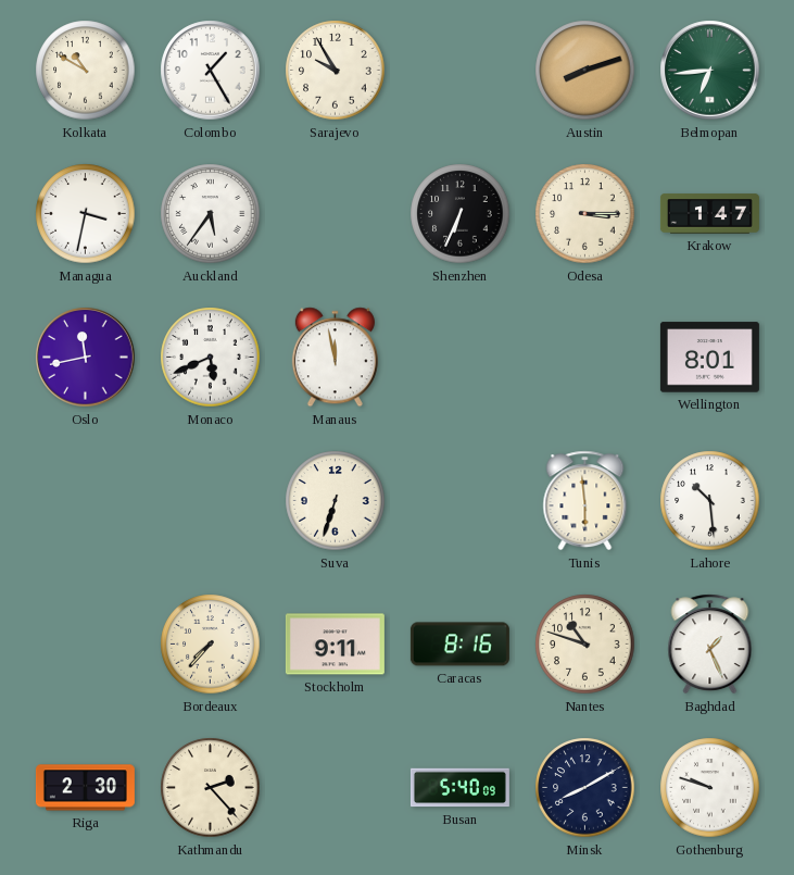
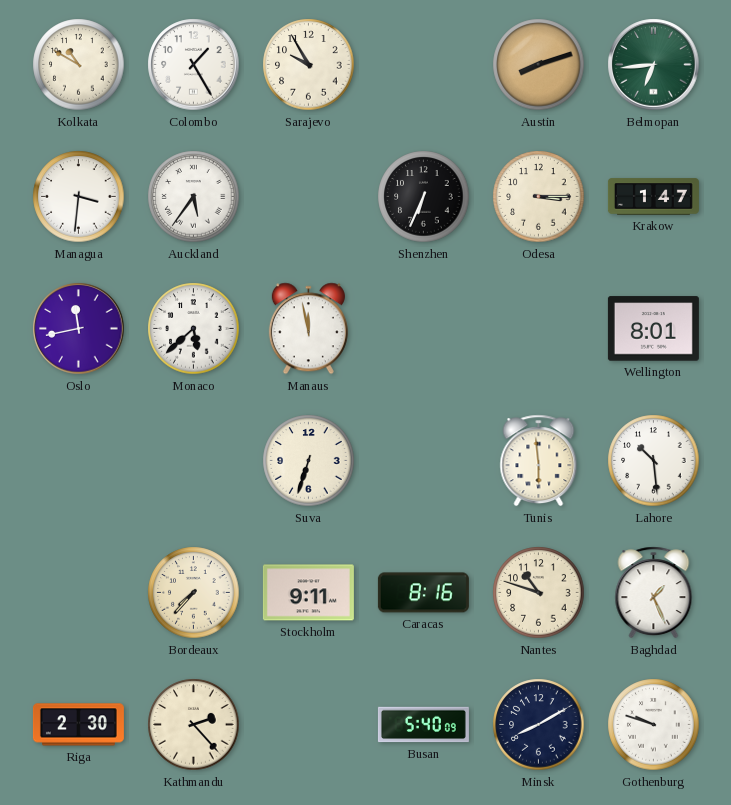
Managua: 3:32 -> 3:31
Monaco: 5:41 -> 5:38
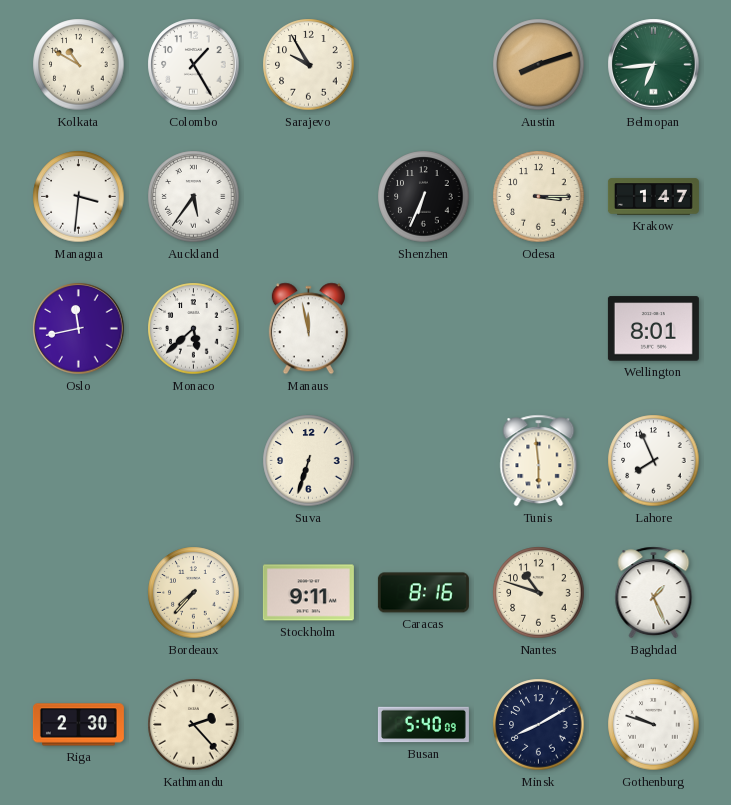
Lahore: 10:29 -> 7:56
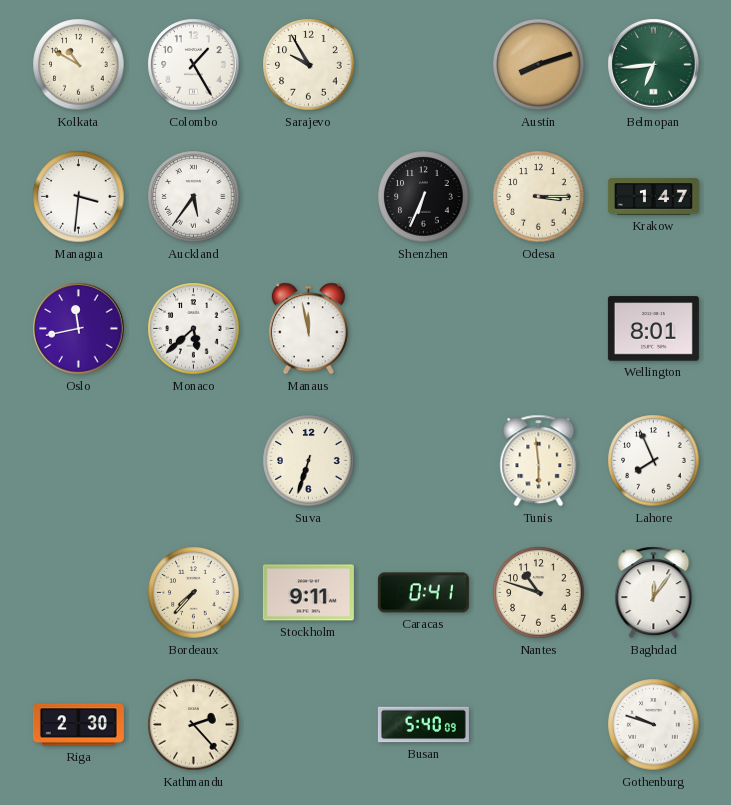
Caracas: 8:16 -> 0:41
Baghdad: 1:26 -> 12:06
Minsk: 8:10 -> none
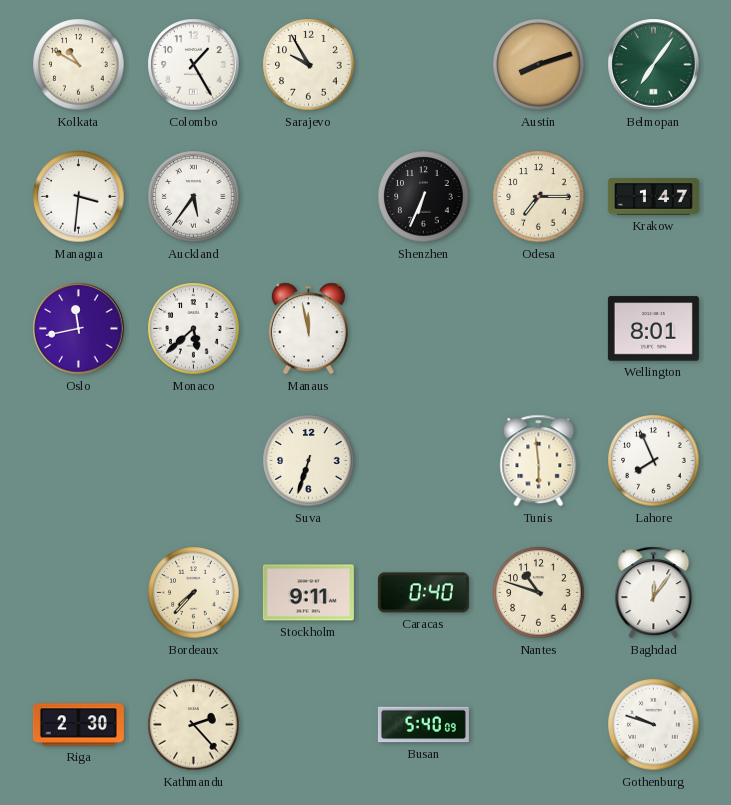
Belmopan: 6:44 -> 7:06
Odesa: 3:15 -> 7:15
Caracas: 0:41 -> 0:40
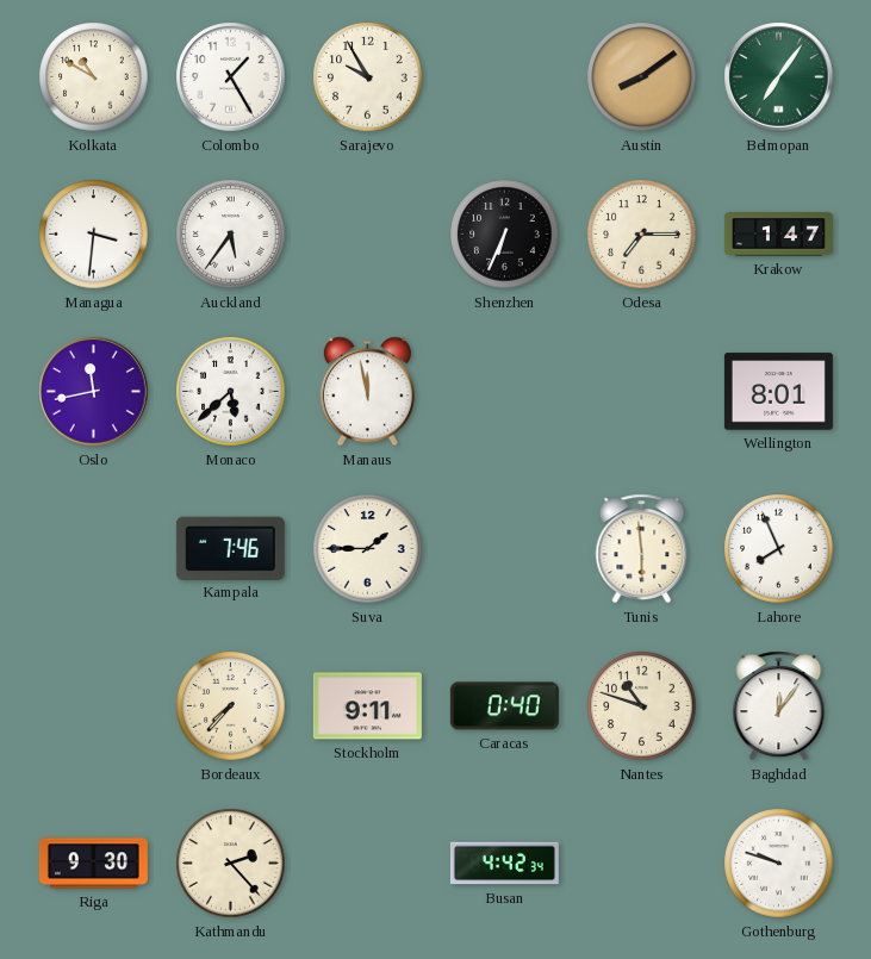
Austin: 8:12 -> 8:09
Kampala: none -> 7:46
Suva: 6:33 -> 1:45
Riga: 2:30 -> 9:30
Busan: 5:40 -> 4:42
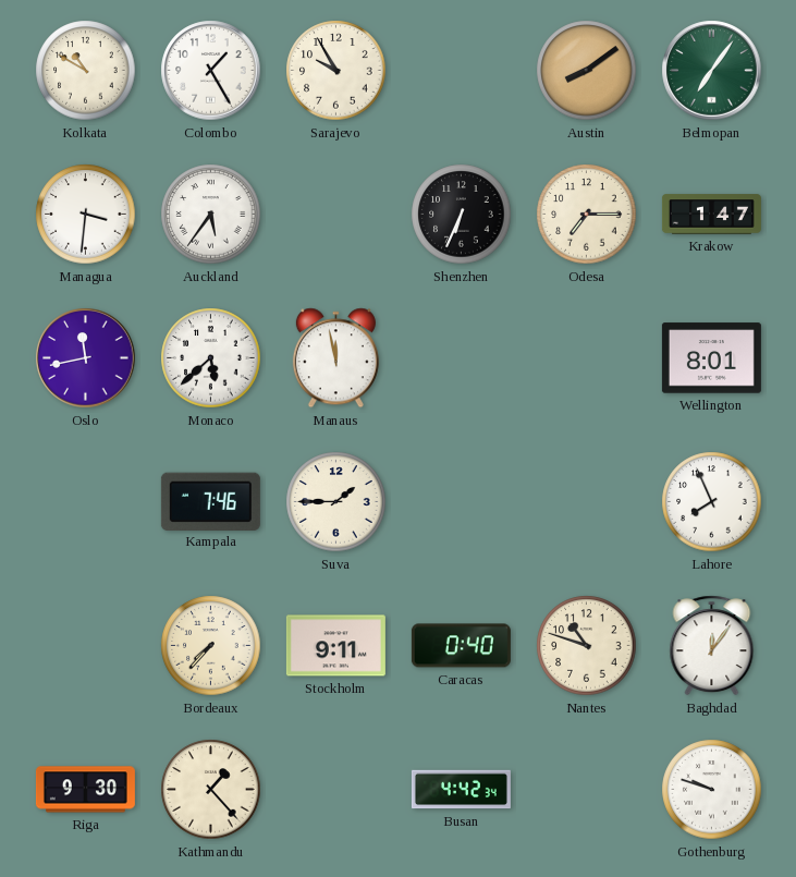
Tunis: 5:59 -> none
Kathmandu: 2:23 -> 1:23
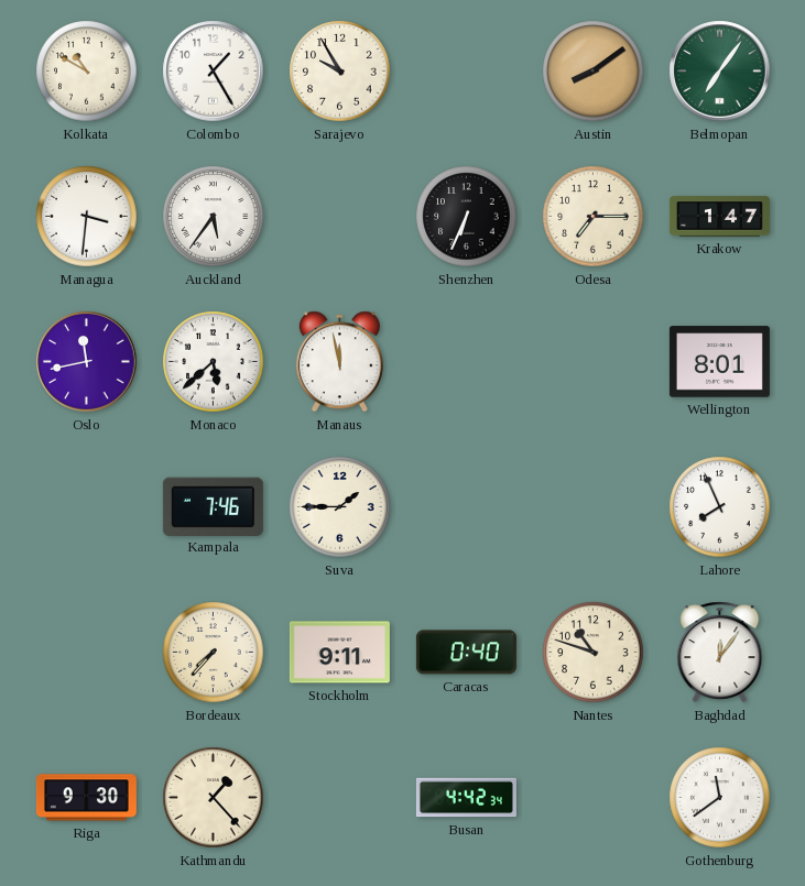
Gothenburg: 9:48 -> 11:39
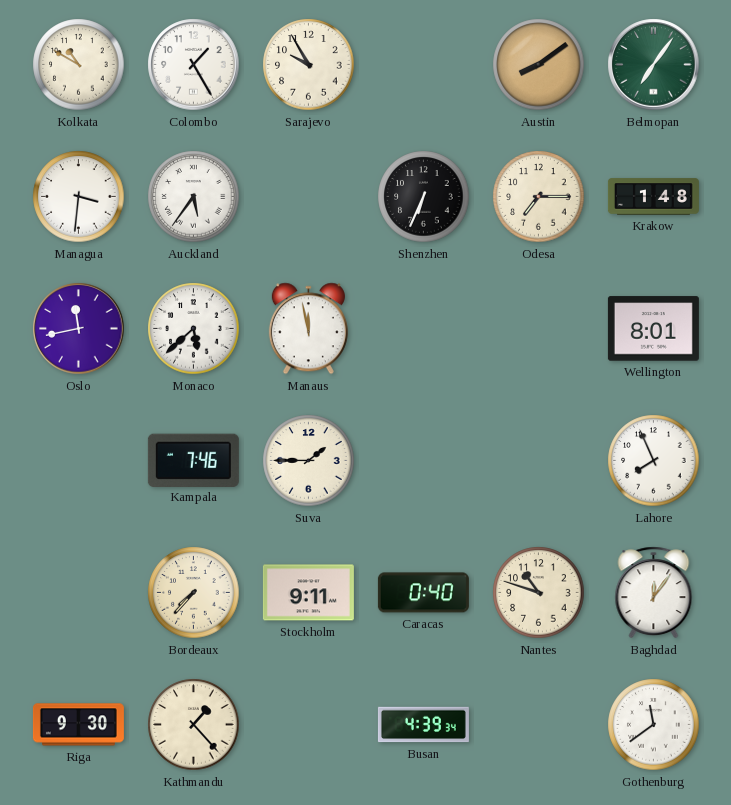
Krakow: 1:47 -> 1:48
Busan: 4:42 -> 4:39
